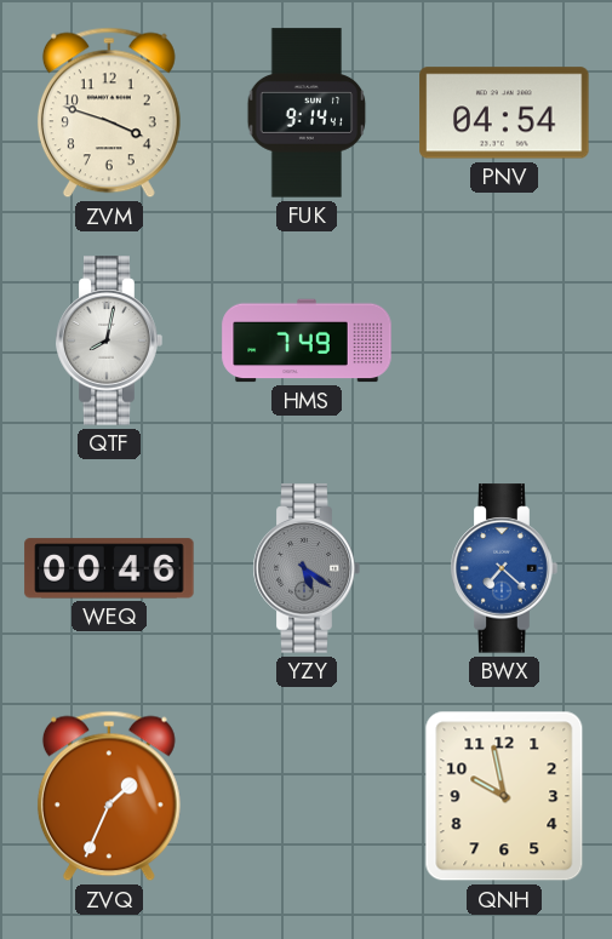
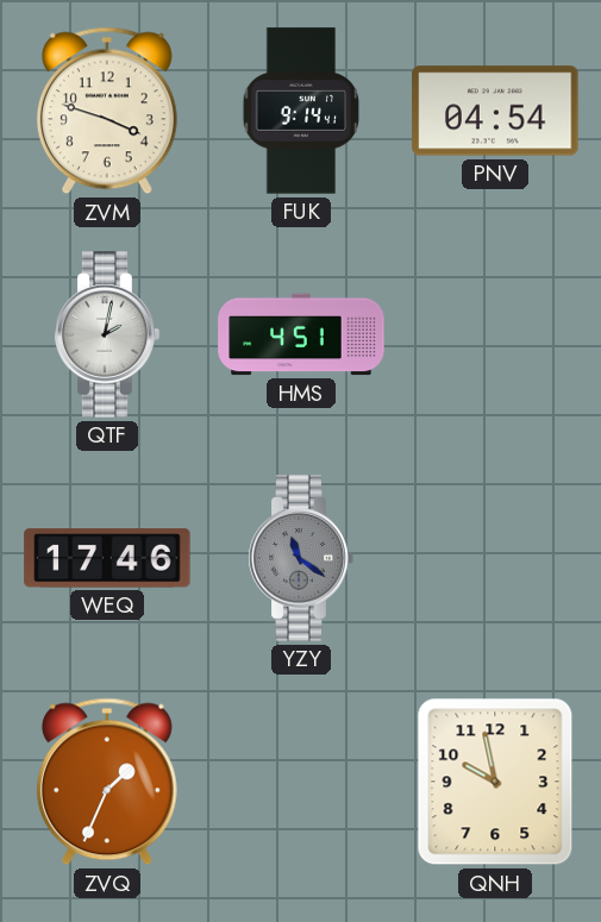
QTF: 8:02 -> 2:02
HMS: 7:49 -> 4:51
WEQ: 00:46 -> 17:46
YZY: 5:21 -> 11:21
BWX: 7:22 -> none
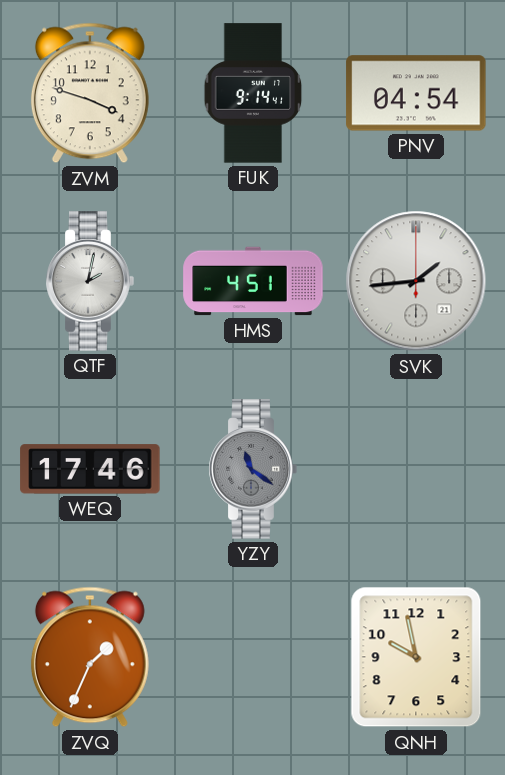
SVK: none -> 1:44
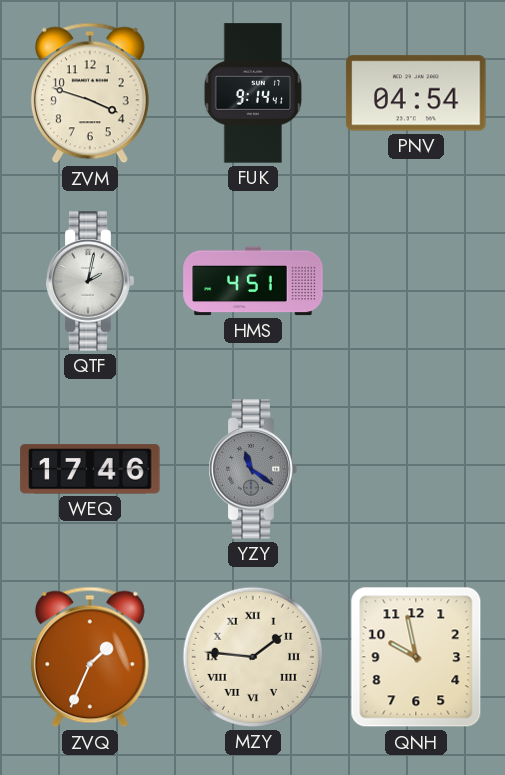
SVK: 1:44 -> none
MZY: none -> 1:46
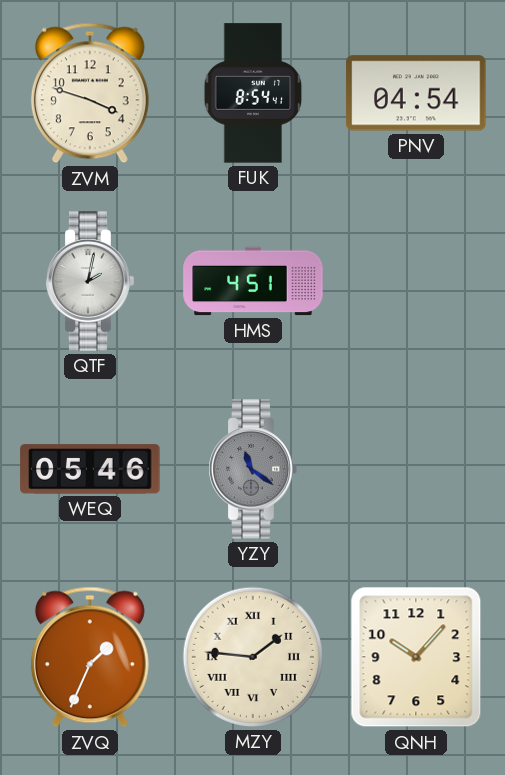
FUK: 9:14 -> 8:54
WEQ: 17:46 -> 05:46
QNH: 9:58 -> 10:07
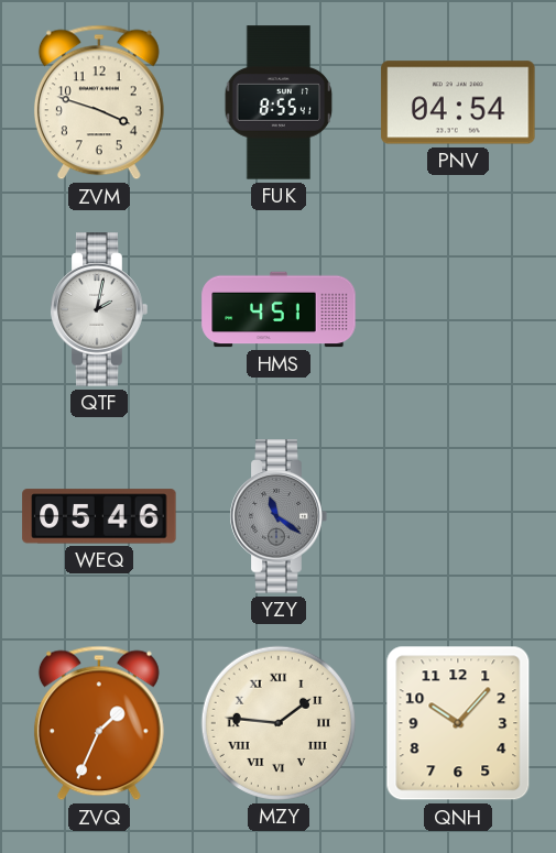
FUK: 8:54 -> 8:55
